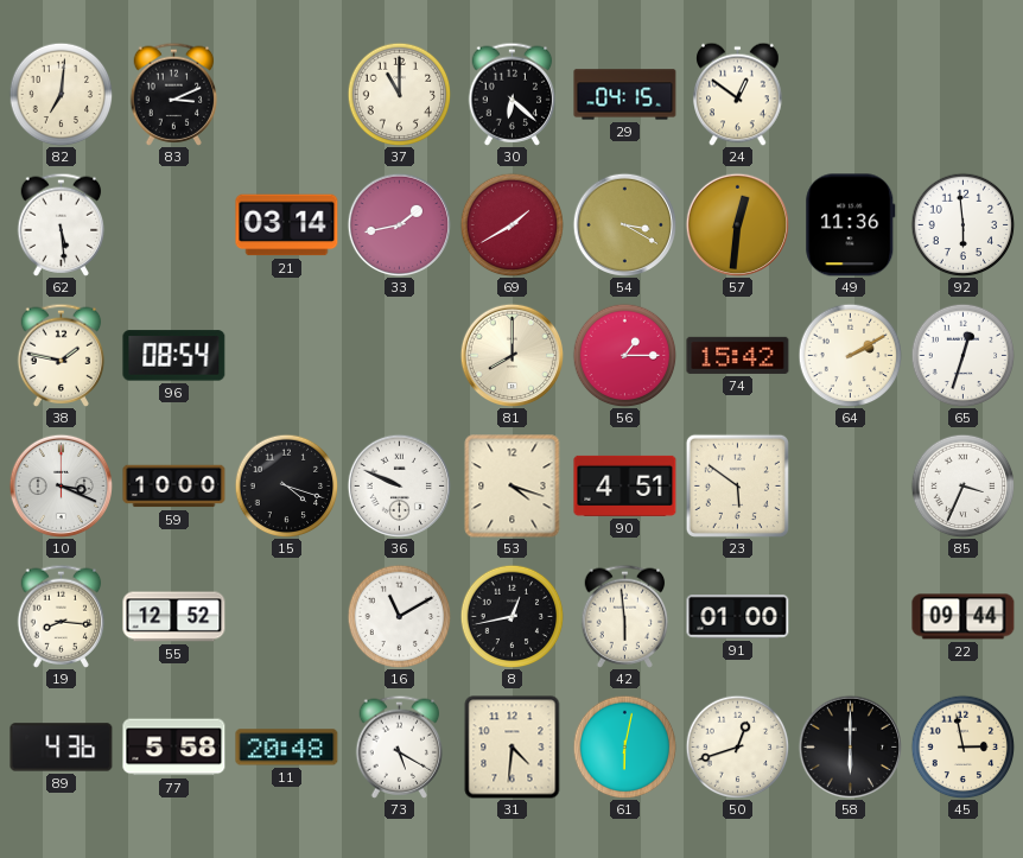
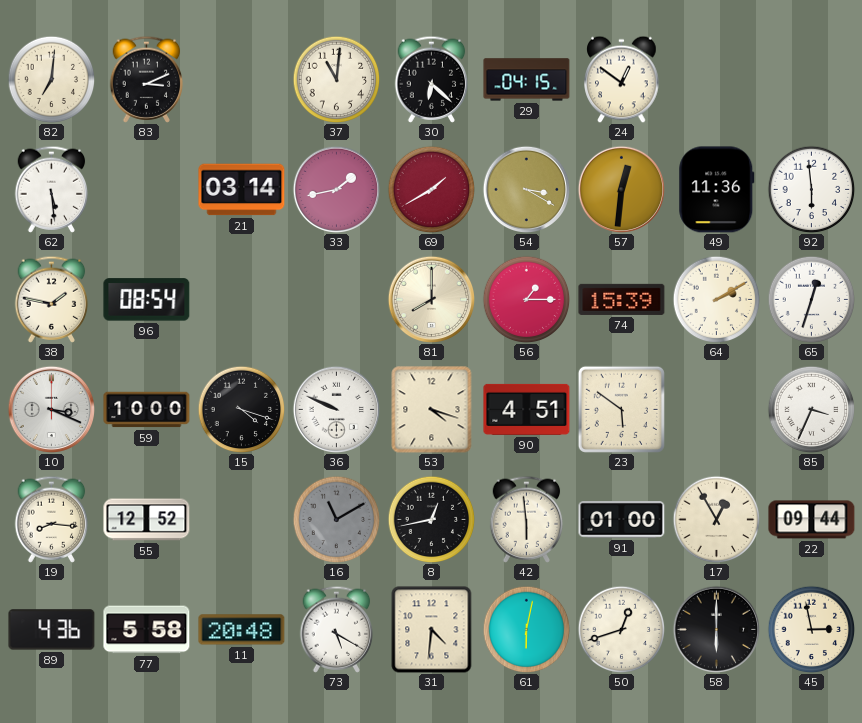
37: 11:00 -> 11:01
74: 15:42 -> 15:39
16 dial: white -> grey
17: none -> 12:55
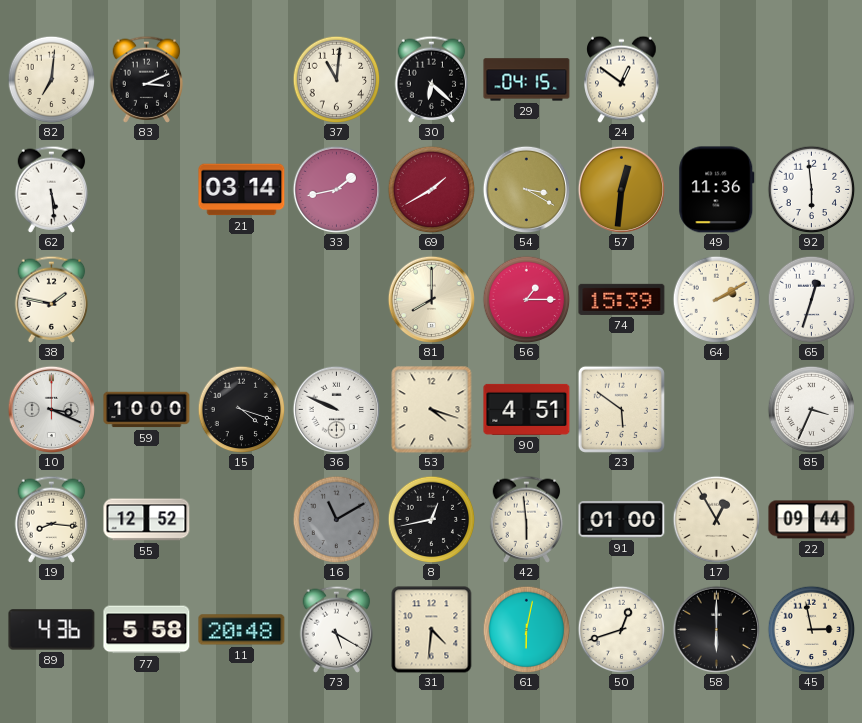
96: 08:54 -> none
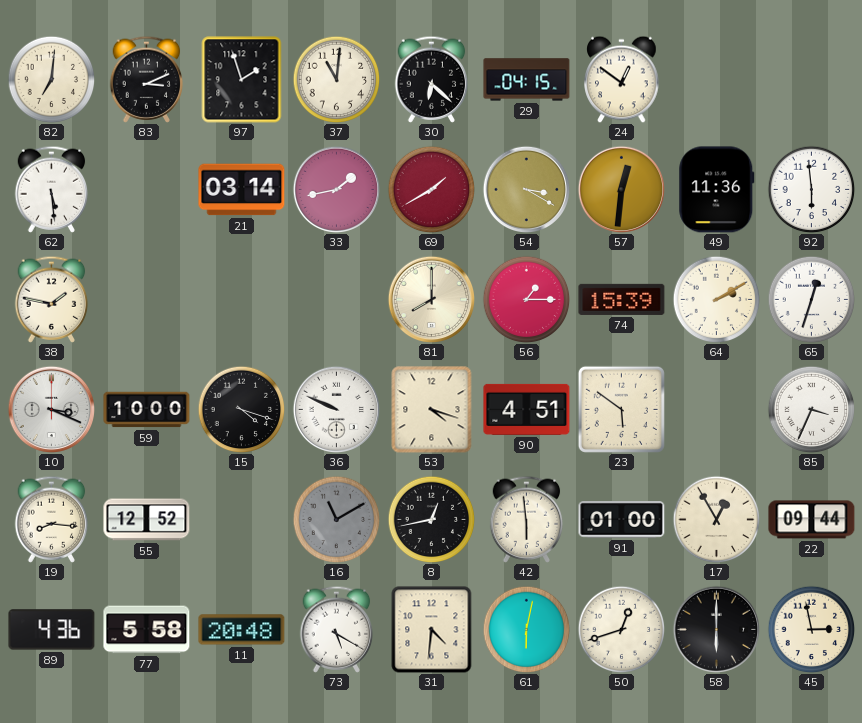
97: none -> 1:57
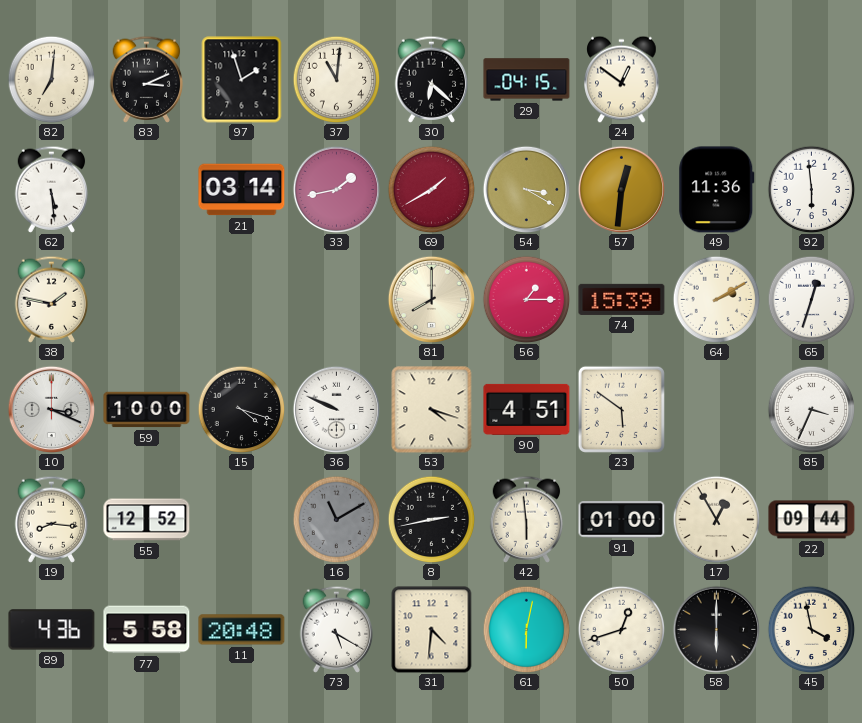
8: 12:43 -> 2:43
45: 2:58 -> 3:58
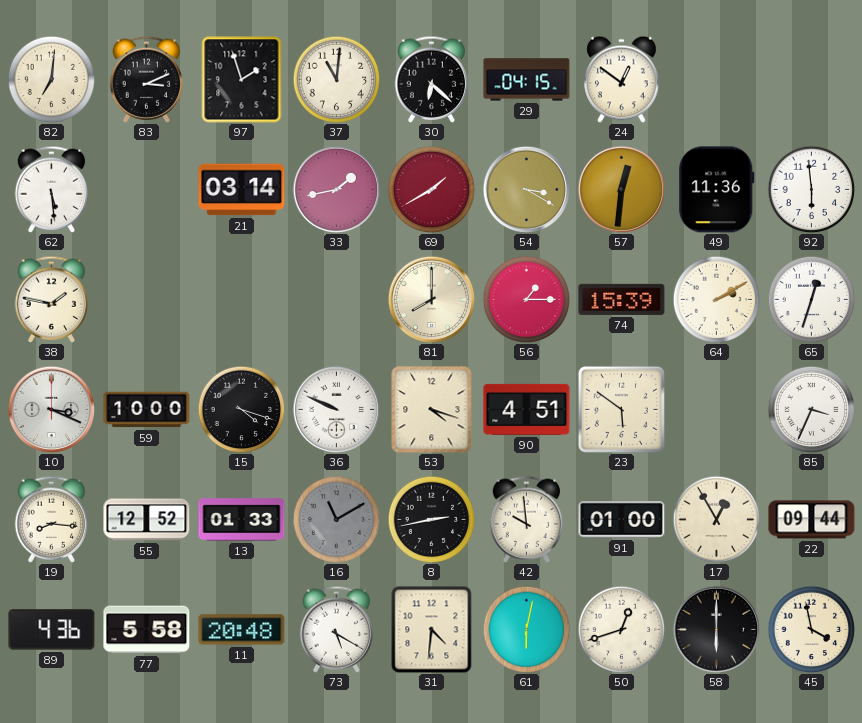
13: none -> 01:33
42: 5:59 -> 9:59
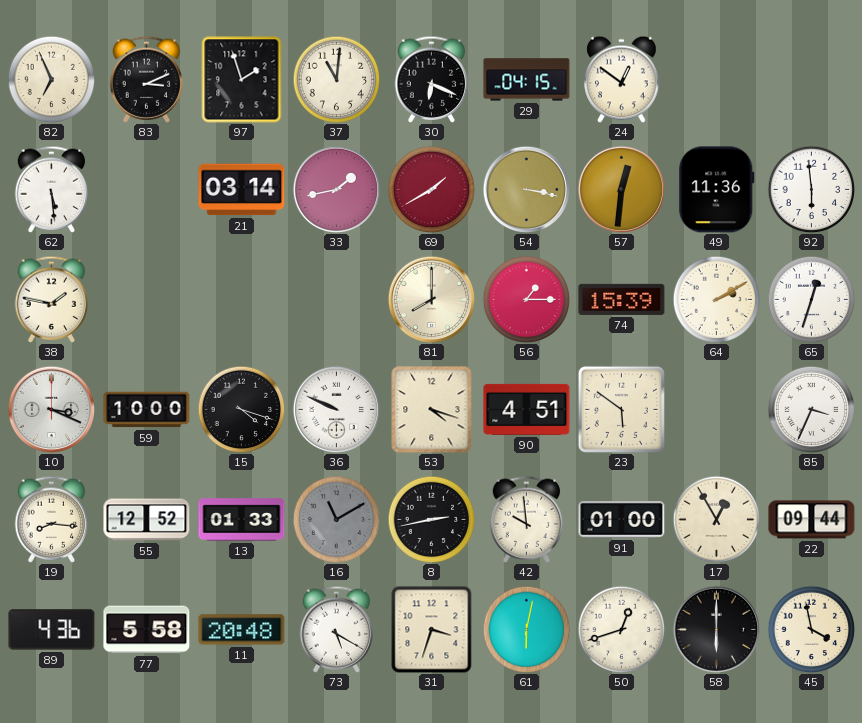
82: 7:01 -> 6:56
30: 6:22 -> 6:19
54: 3:20 -> 3:17
31: 4:31 -> 3:33
